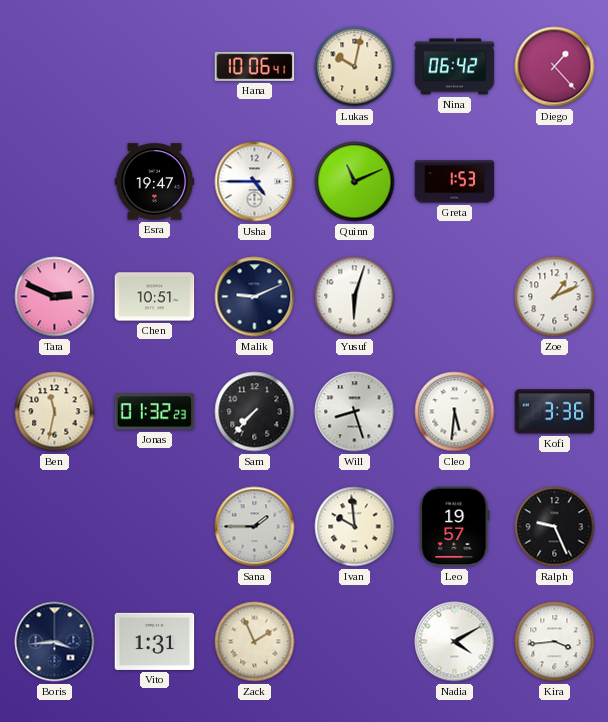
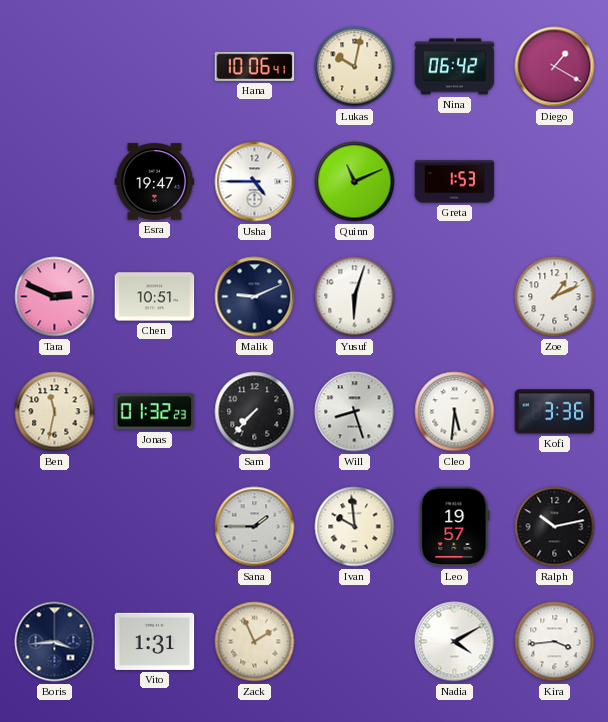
Diego: 1:23 -> 1:20
Ralph: 9:26 -> 10:13
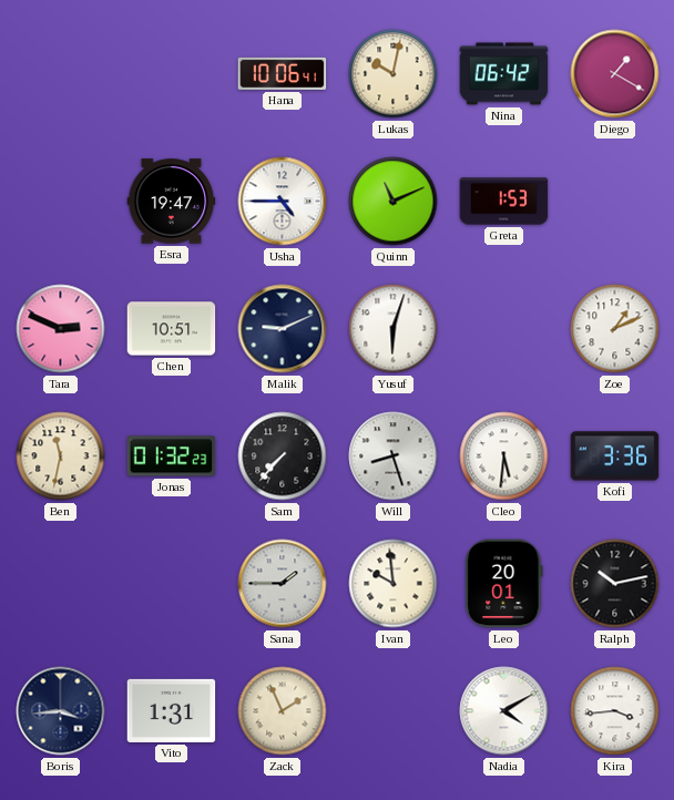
Leo: 19:57 -> 20:01
